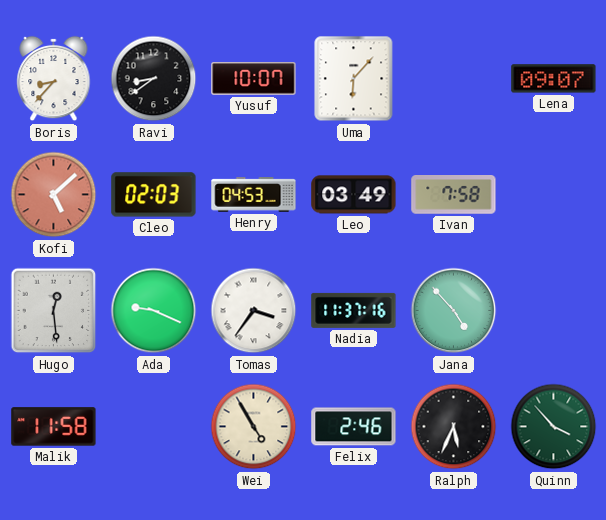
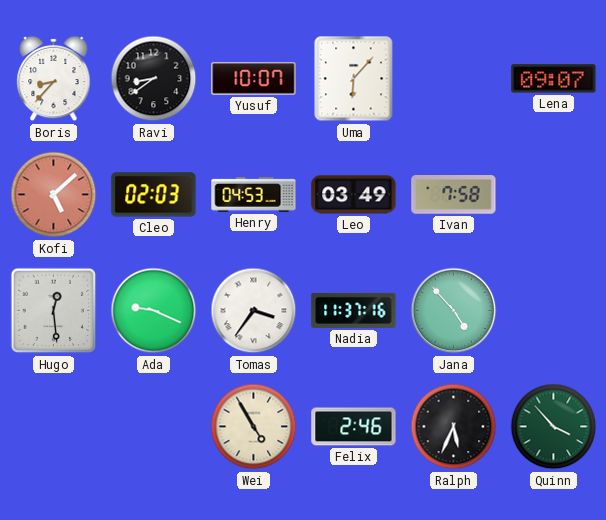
Malik: 11:58 -> none
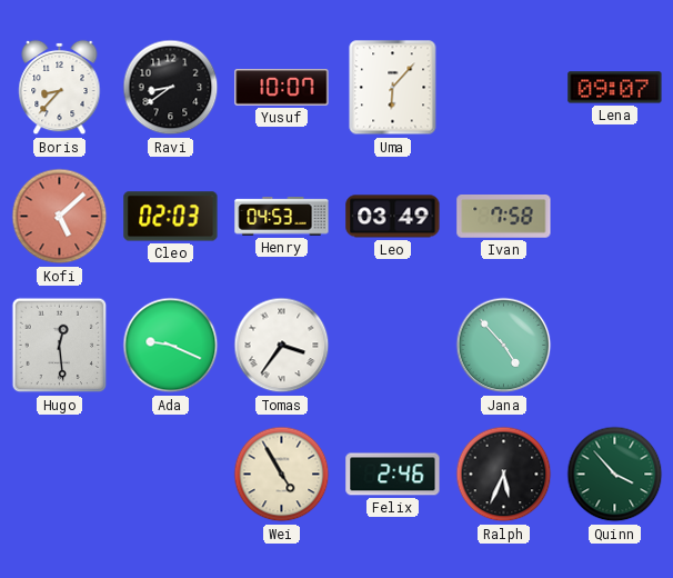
Nadia: 11:37 -> none
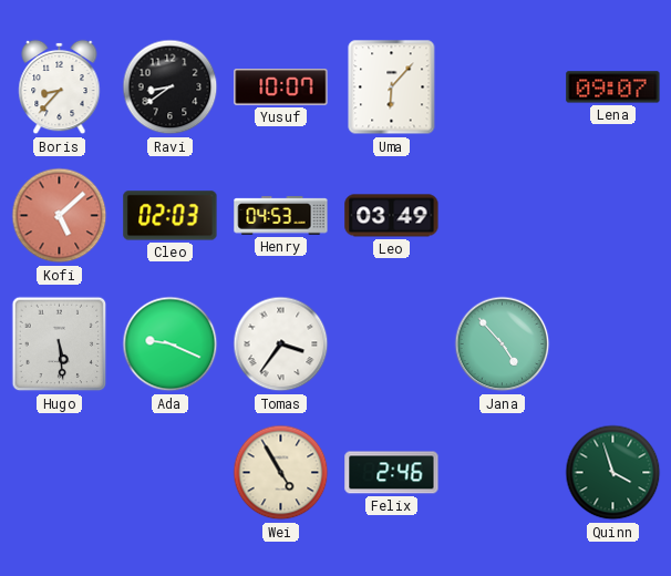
Ivan: 7:58 -> none
Hugo: 12:29 -> 5:29
Ralph: 5:34 -> none
Quinn: 3:53 -> 3:57
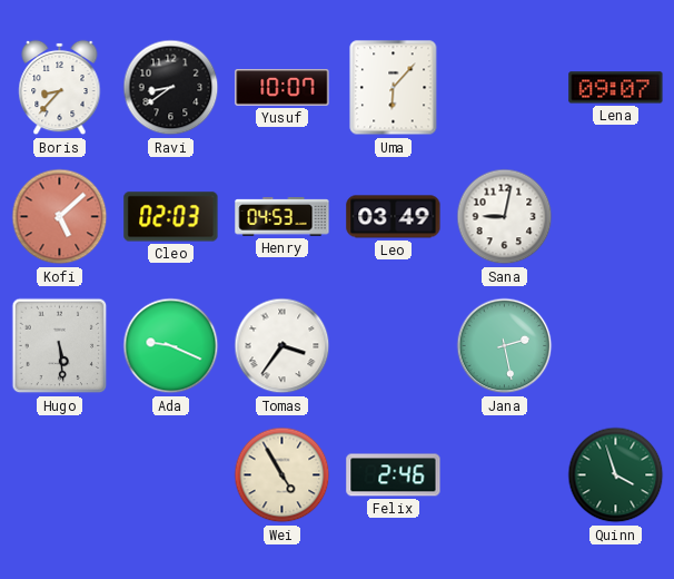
Sana: none -> 9:02
Jana: 4:53 -> 2:28
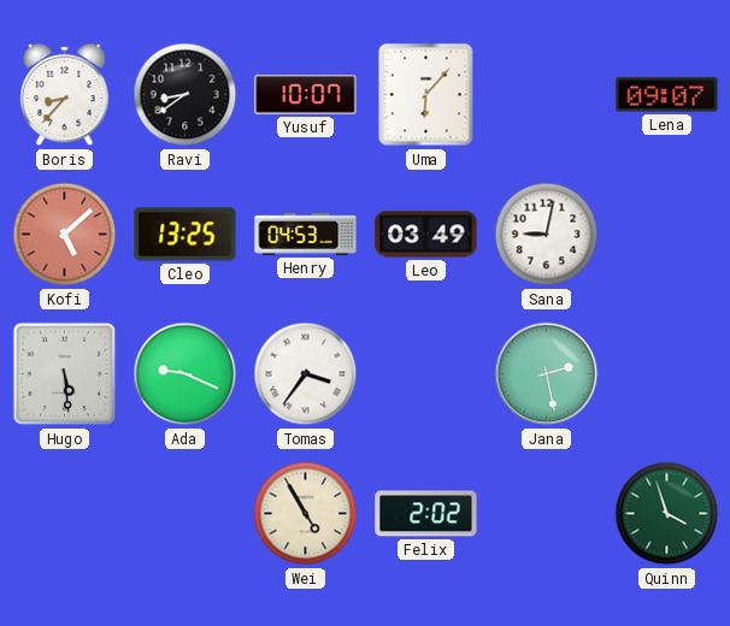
Cleo: 02:03 -> 13:25
Felix: 2:46 -> 2:02
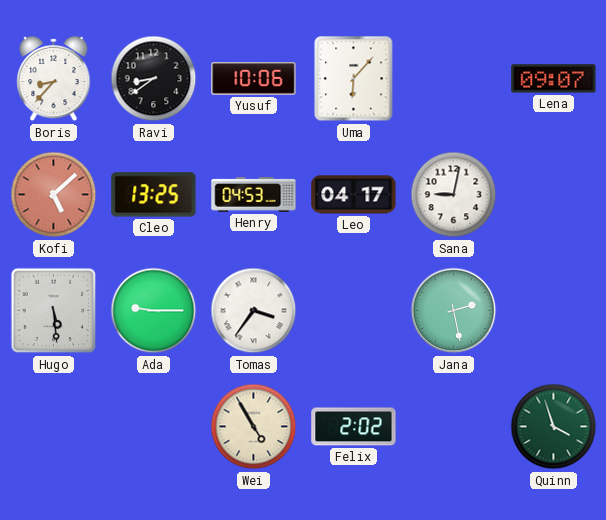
Yusuf: 10:07 -> 10:06
Leo: 03:49 -> 04:17
Ada: 9:19 -> 9:15
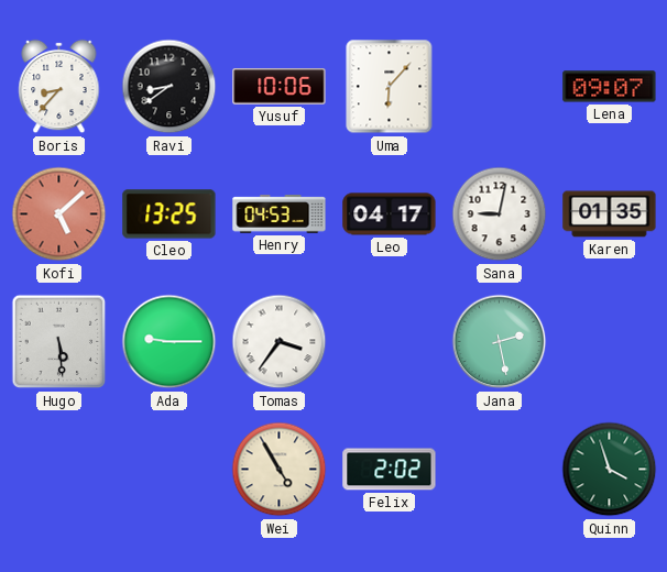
Karen: none -> 01:35
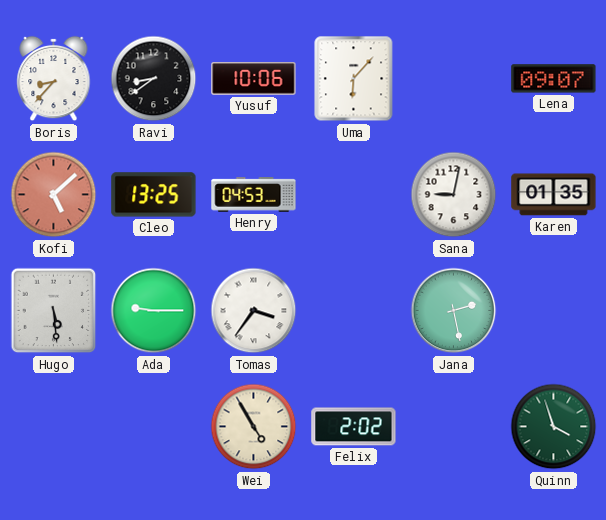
Leo: 04:17 -> none
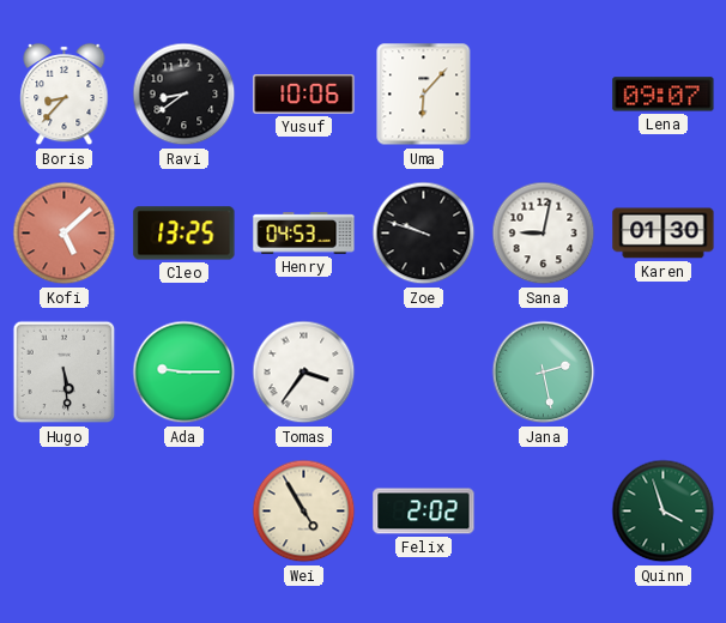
Zoe: none -> 9:48
Karen: 01:35 -> 01:30
